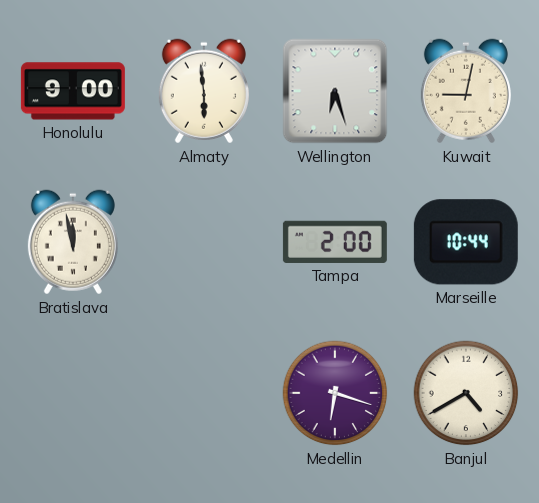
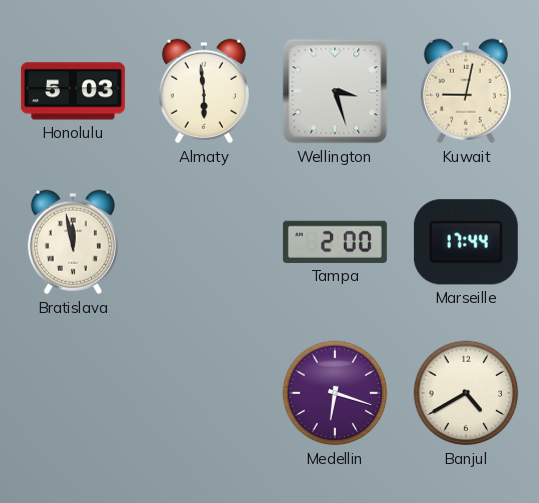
Honolulu: 9:00 -> 5:03
Wellington: 6:27 -> 3:27
Marseille: 10:44 -> 17:44
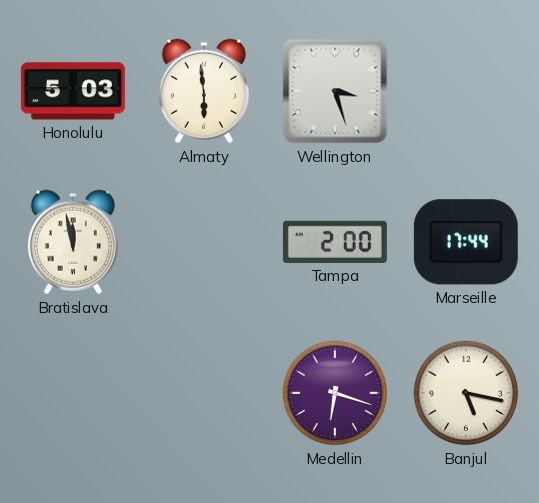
Kuwait: 9:02 -> none
Banjul: 4:40 -> 5:17
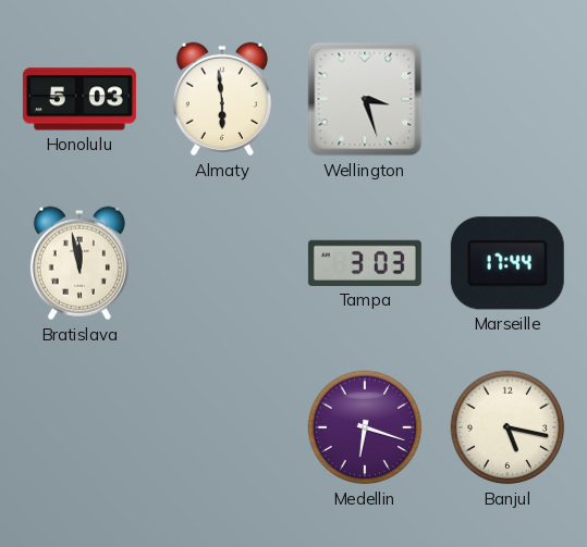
Tampa: 2:00 -> 3:03
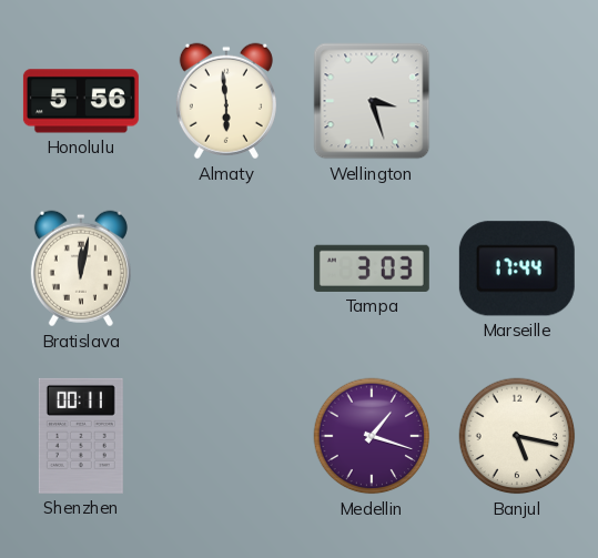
Honolulu: 5:03 -> 5:56
Bratislava: 11:58 -> 12:02
Shenzhen: none -> 00:11
Medellin: 6:18 -> 1:18
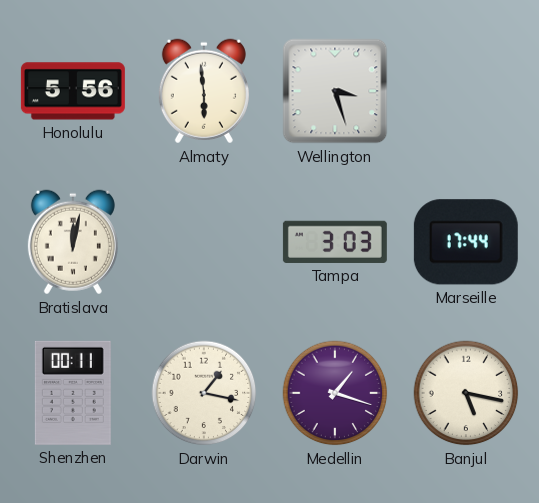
Darwin: none -> 1:17
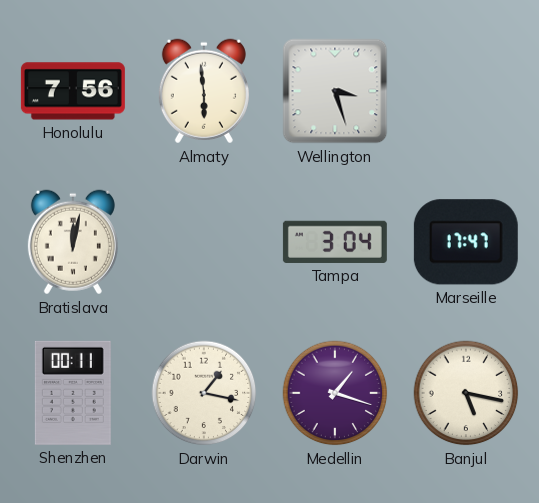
Honolulu: 5:56 -> 7:56
Tampa: 3:03 -> 3:04
Marseille: 17:44 -> 17:47
